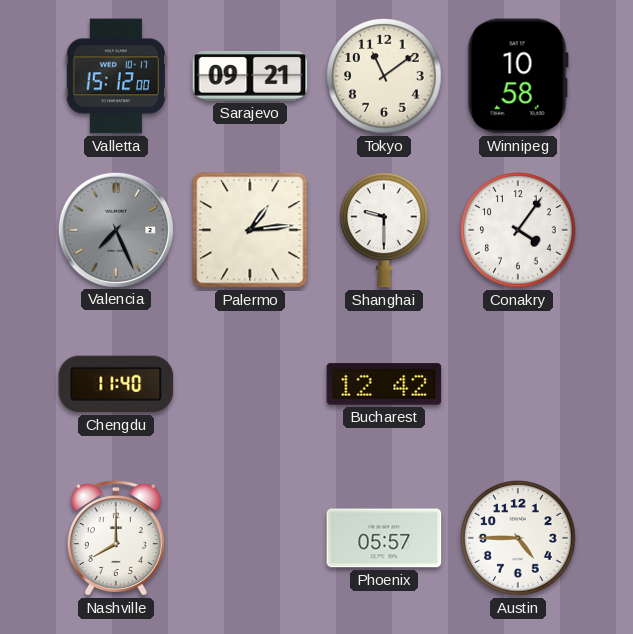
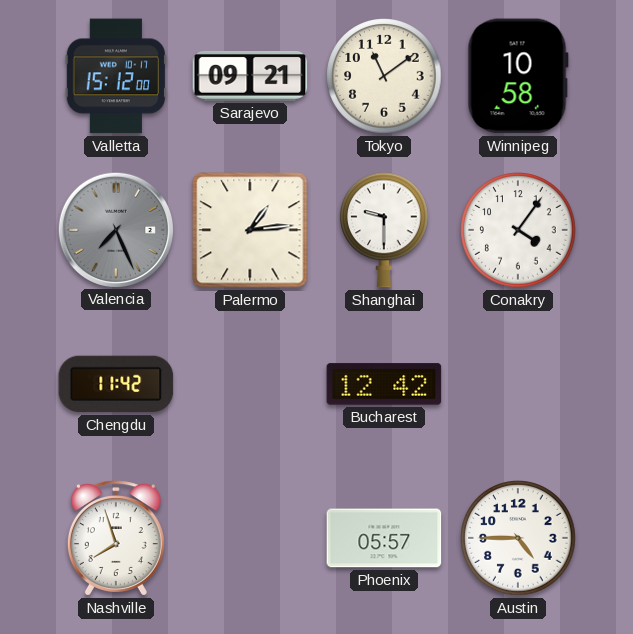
Chengdu: 11:40 -> 11:42
Nashville: 8:00 -> 7:57
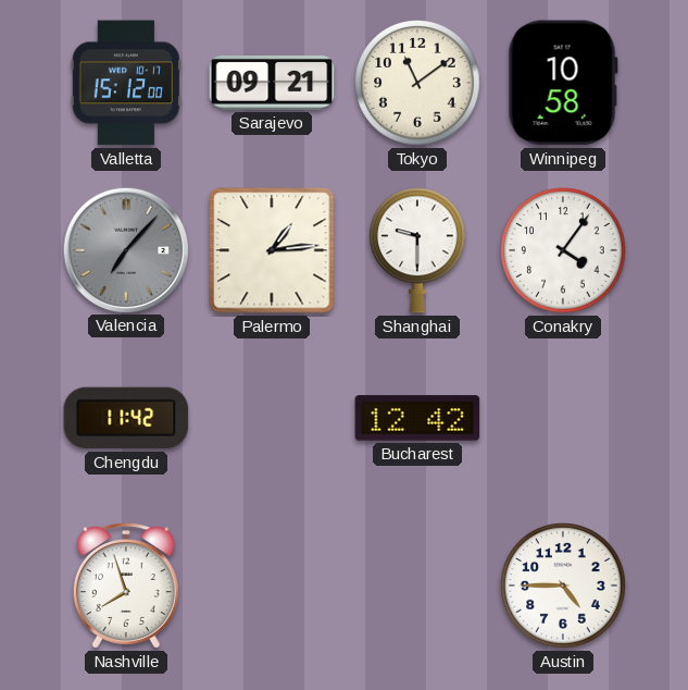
Valencia: 7:26 -> 7:07
Phoenix: 05:57 -> none
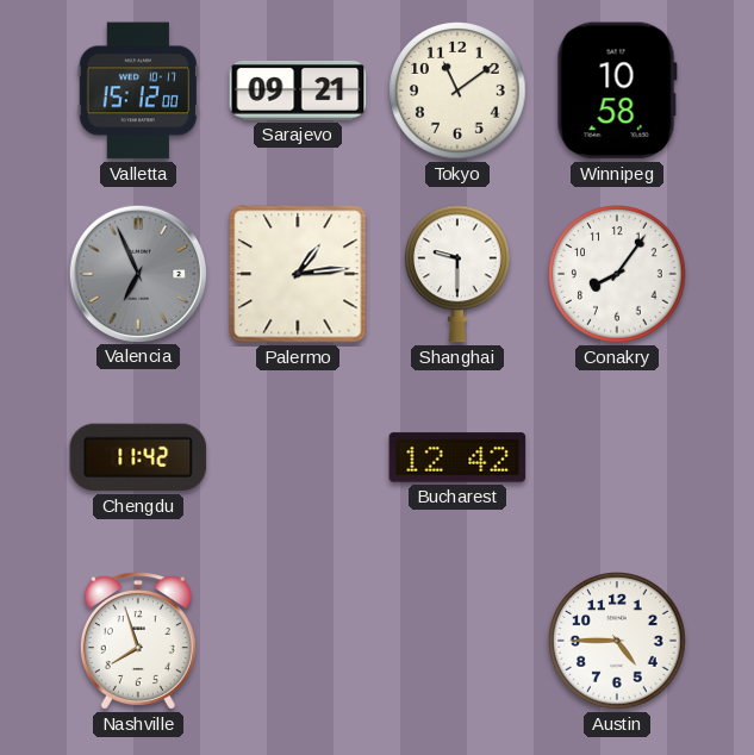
Valencia: 7:07 -> 6:56
Conakry: 4:06 -> 8:06
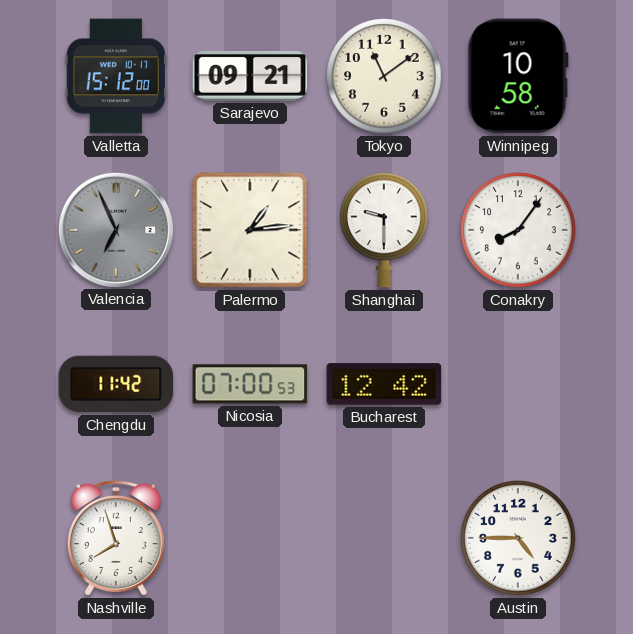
Nicosia: none -> 07:00
